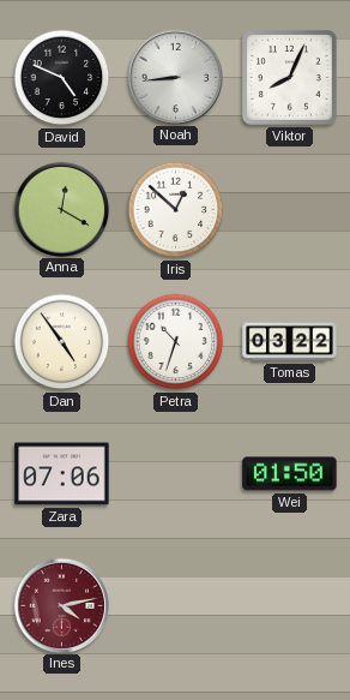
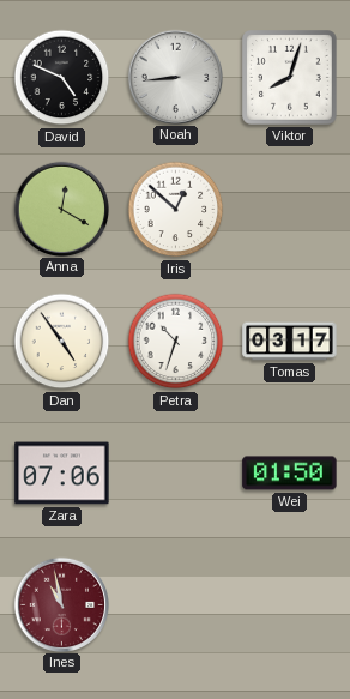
Viktor: 8:04 -> 8:03
Tomas: 03:22 -> 03:17
Ines: 4:13 -> 10:58
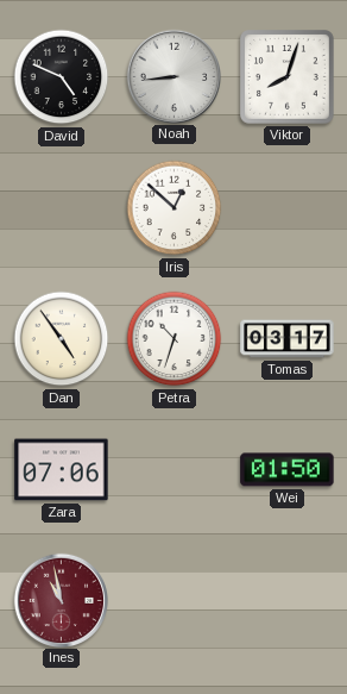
Anna: 12:20 -> none
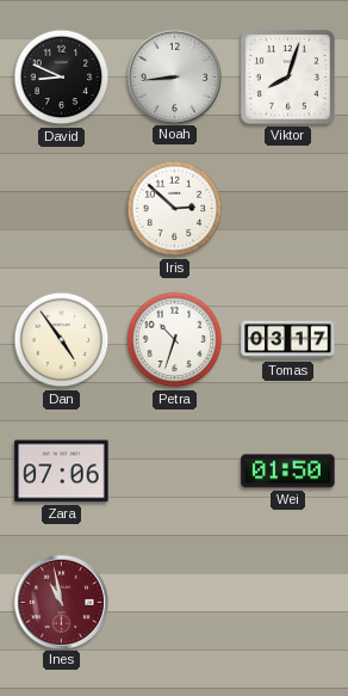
David: 4:49 -> 8:49
Iris: 12:52 -> 2:52
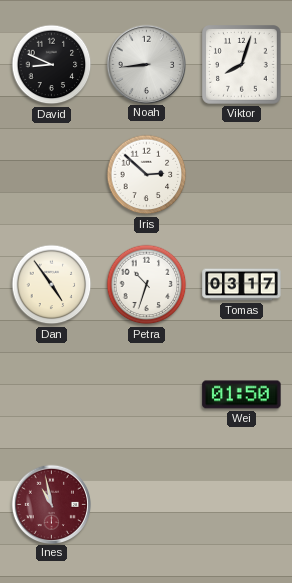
Zara: 07:06 -> none
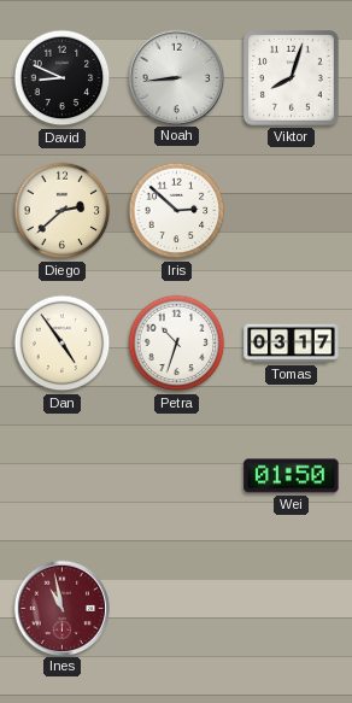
Diego: none -> 2:38
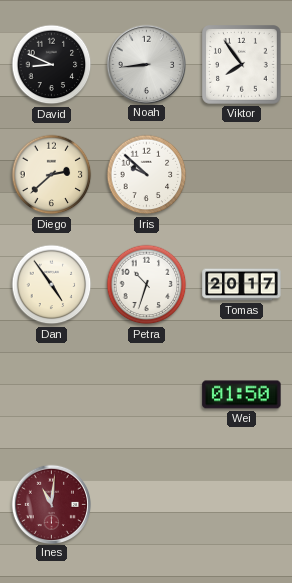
Viktor: 8:03 -> 7:54
Iris: 2:52 -> 9:52
Tomas: 03:17 -> 20:17
Ines: 10:58 -> 11:01
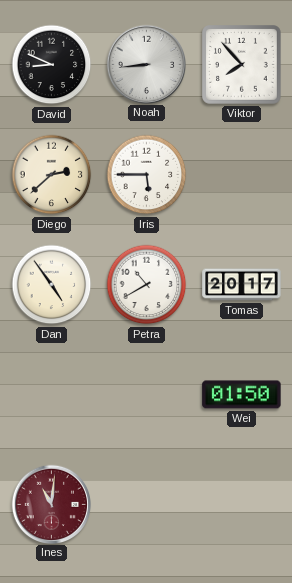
Viktor: 7:54 -> 7:53
Iris: 9:52 -> 5:45
Petra: 10:33 -> 10:40
